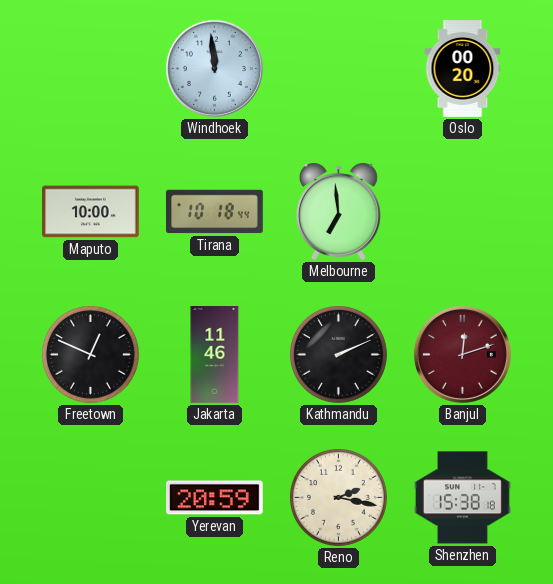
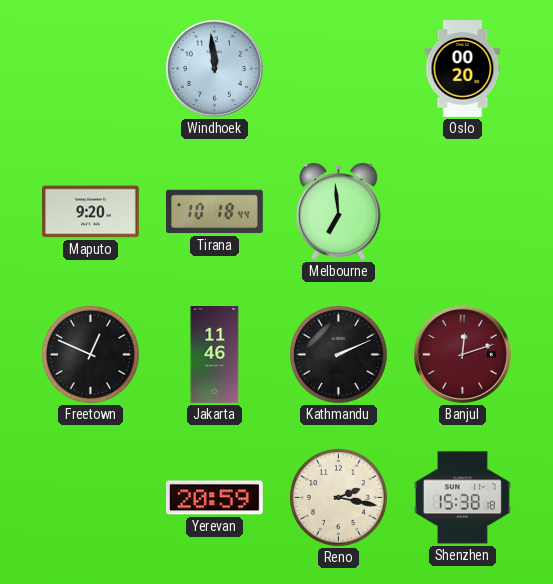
Maputo: 10:00 -> 9:20
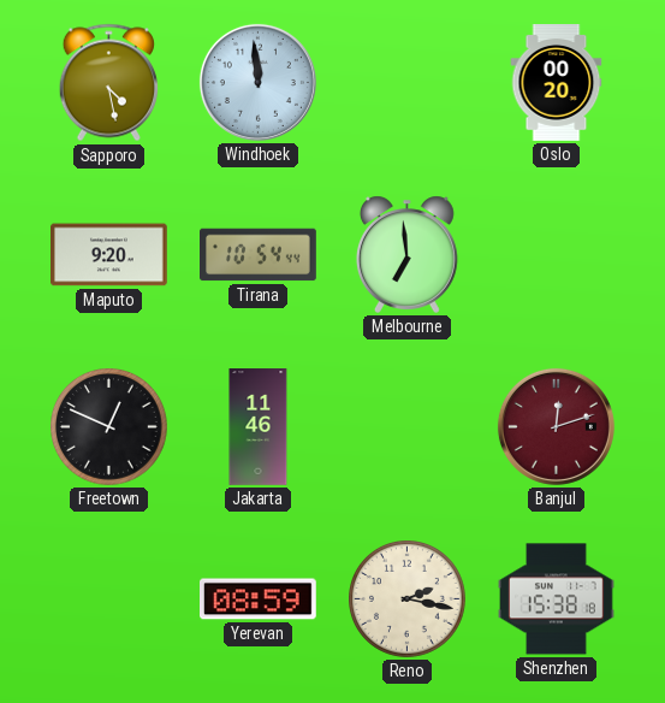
Sapporo: none -> 4:28
Tirana: 10:18 -> 10:54
Kathmandu: 2:11 -> none
Yerevan: 20:59 -> 08:59
